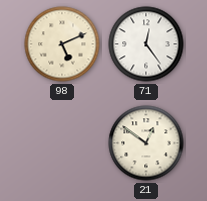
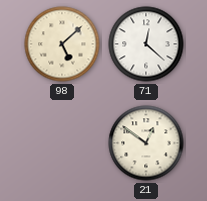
98: 5:11 -> 5:08
71: 12:24 -> 12:22
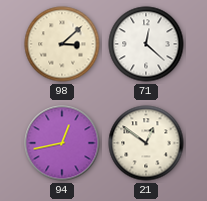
98: 5:08 -> 3:08
94: none -> 12:43
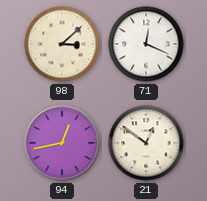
71: 12:22 -> 12:19
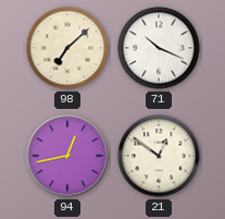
98: 3:08 -> 7:08
71: 12:19 -> 10:19
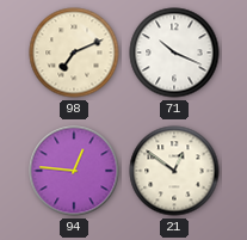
98: 7:08 -> 7:11
94: 12:43 -> 12:46
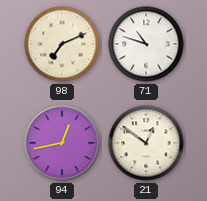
71: 10:19 -> 10:48
94: 12:46 -> 12:43
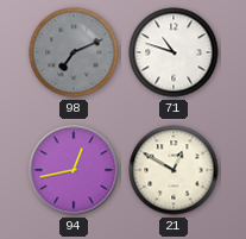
98 dial: cream -> grey
21: 12:51 -> 12:50
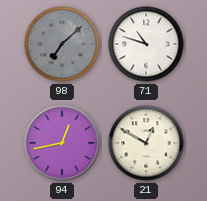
98: 7:11 -> 7:08
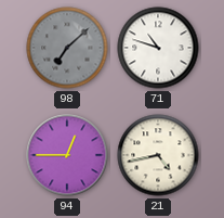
94: 12:43 -> 12:45
21: 12:50 -> 4:43
